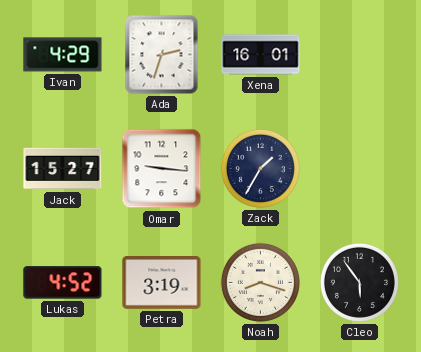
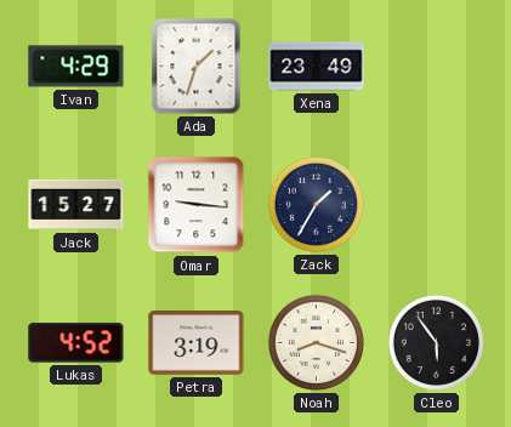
Ada: 2:33 -> 1:33
Xena: 16:01 -> 23:49
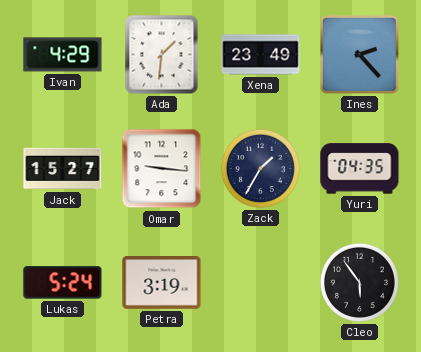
Ada: 1:33 -> 1:31
Ines: none -> 2:23
Yuri: none -> 04:35
Lukas: 4:52 -> 5:24
Noah: 8:18 -> none
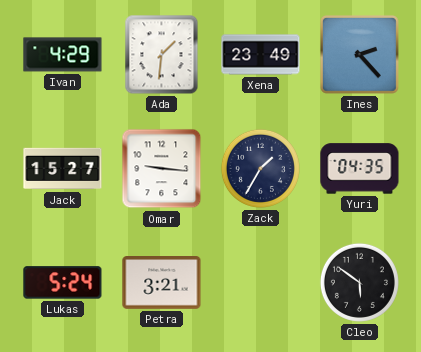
Petra: 3:19 -> 3:21
Cleo: 5:54 -> 5:51
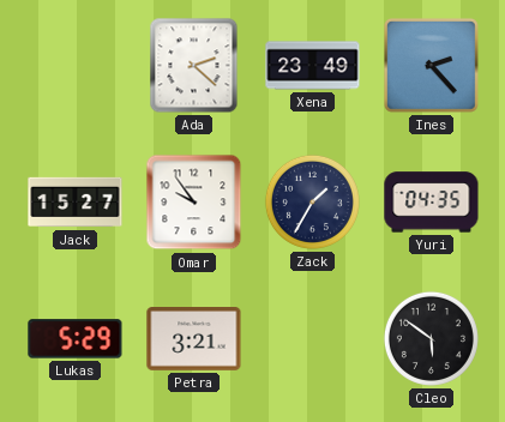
Ivan: 4:29 -> none
Ada: 1:31 -> 2:22
Omar: 9:16 -> 9:54
Lukas: 5:24 -> 5:29
